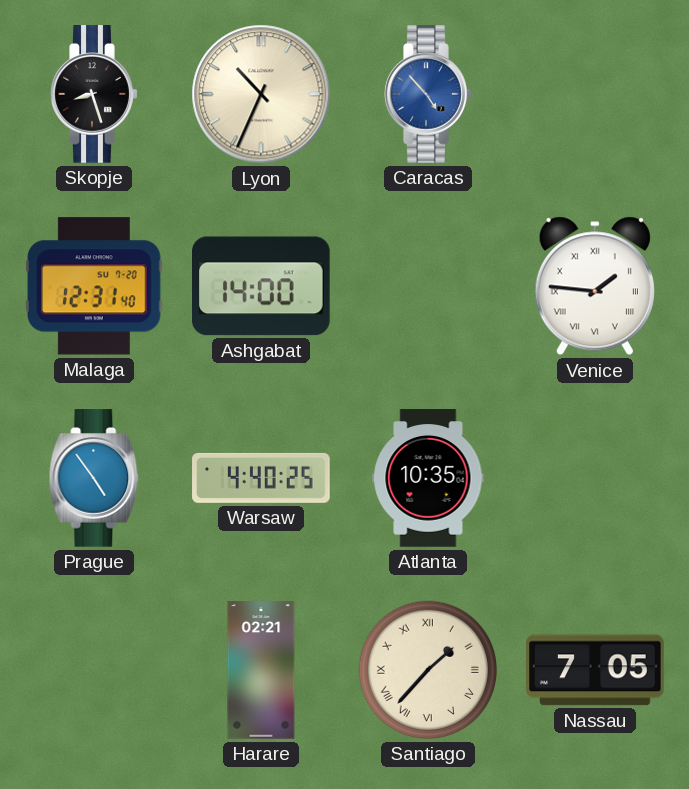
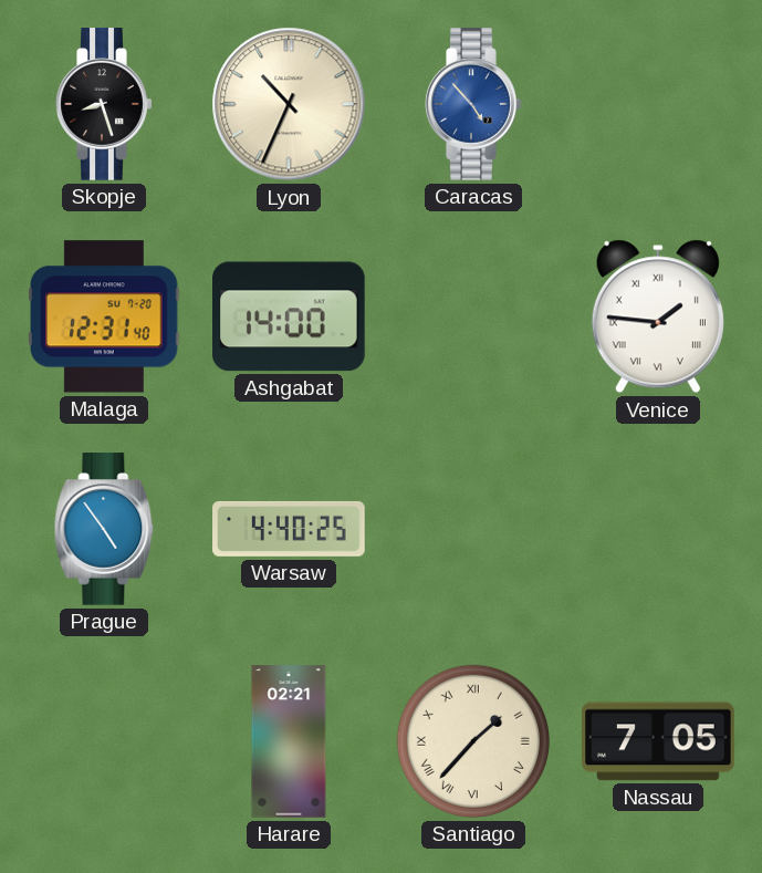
Atlanta: 10:35 -> none
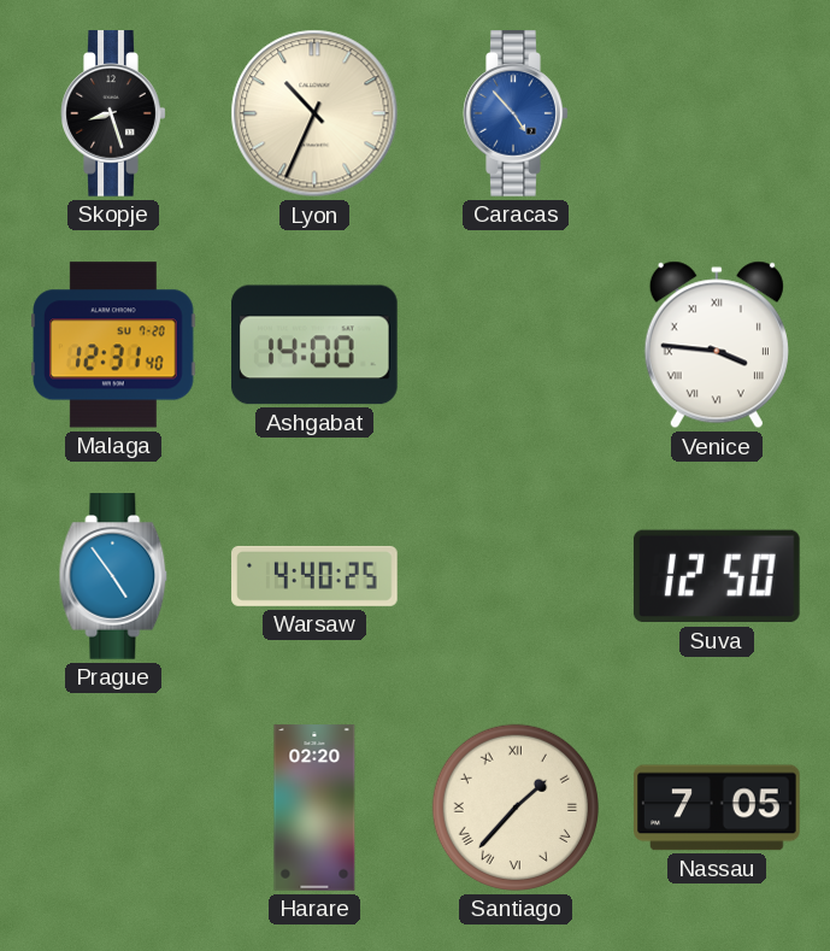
Venice: 1:46 -> 3:46
Suva: none -> 12:50
Harare: 02:21 -> 02:20
